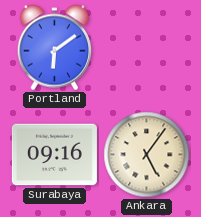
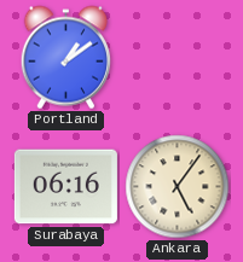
Portland: 6:09 -> 1:09
Surabaya: 09:16 -> 06:16
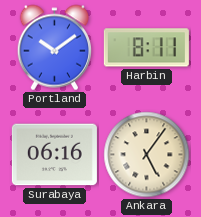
Portland: 1:09 -> 10:09
Harbin: none -> 8:11
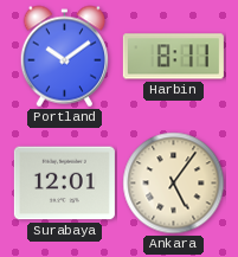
Surabaya: 06:16 -> 12:01
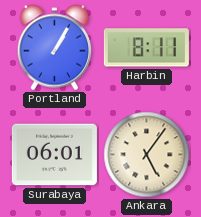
Portland: 10:09 -> 1:05
Surabaya: 12:01 -> 06:01
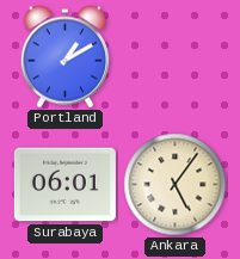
Portland: 1:05 -> 1:10
Harbin: 8:11 -> none
